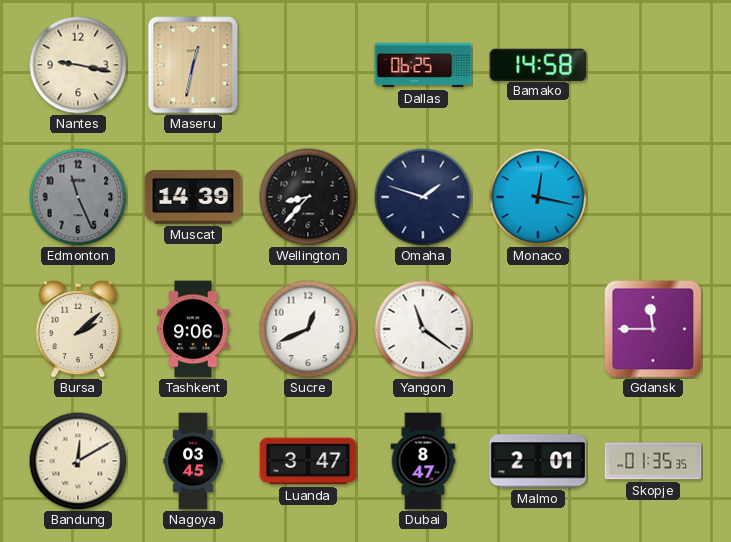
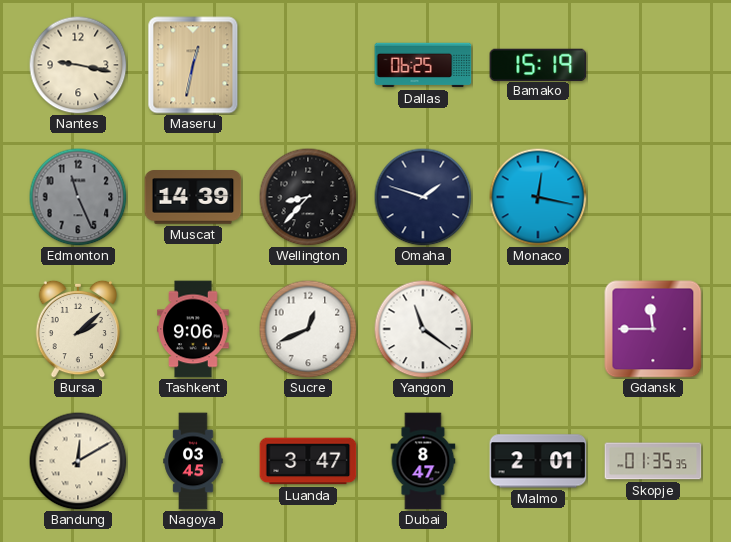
Bamako: 14:58 -> 15:19
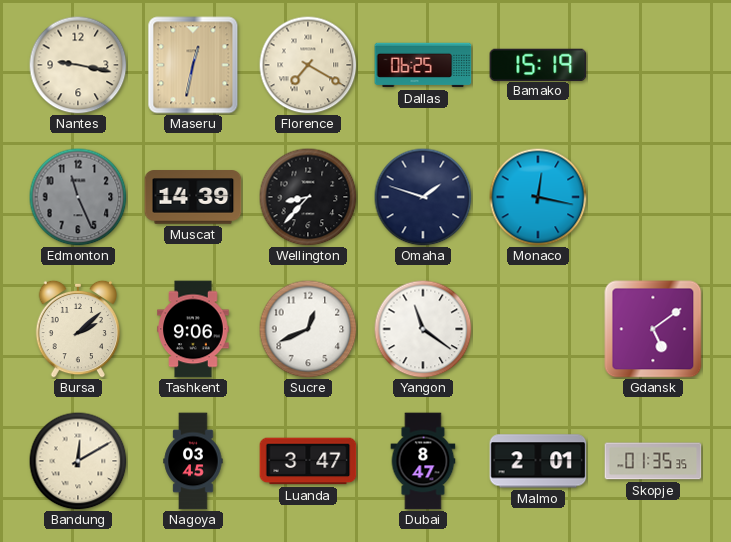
Florence: none -> 7:20
Gdansk: 11:45 -> 5:09
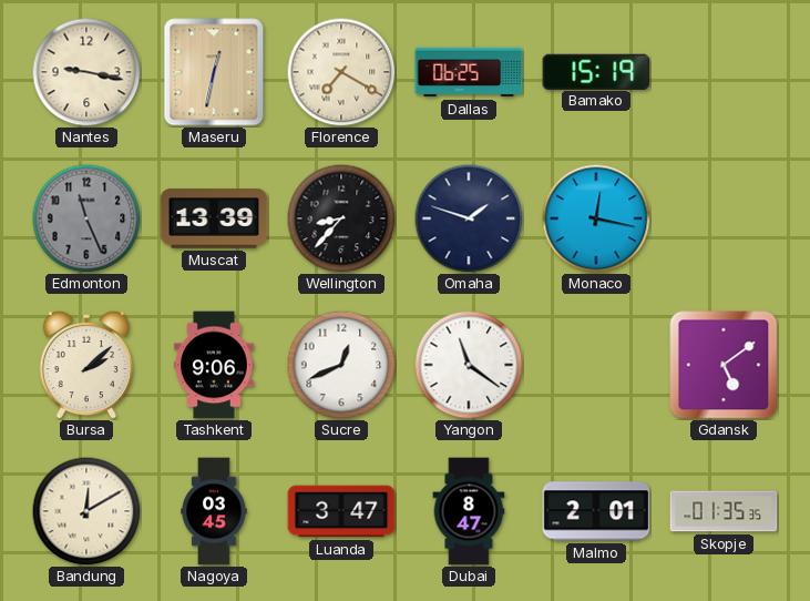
Muscat: 14:39 -> 13:39
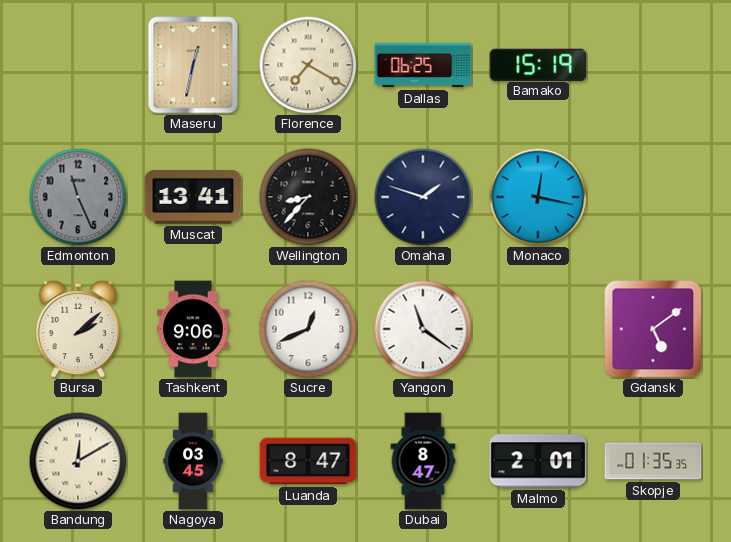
Nantes: 9:17 -> none
Muscat: 13:39 -> 13:41
Luanda: 3:47 -> 8:47
